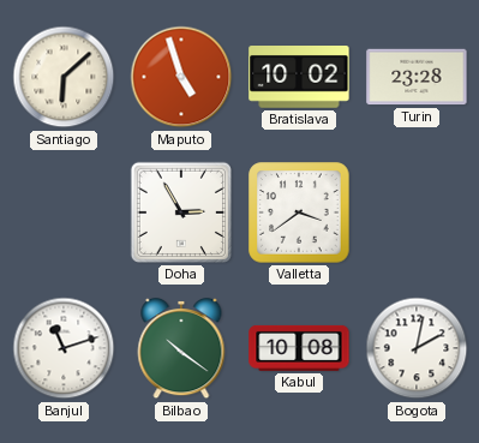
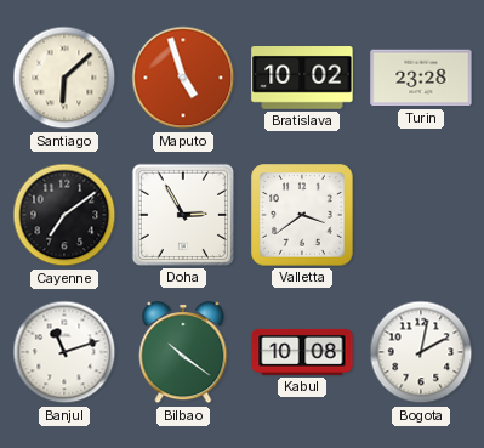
Cayenne: none -> 7:09
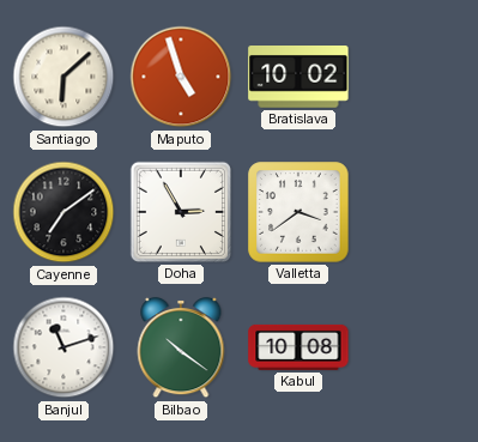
Turin: 23:28 -> none
Bogota: 2:02 -> none
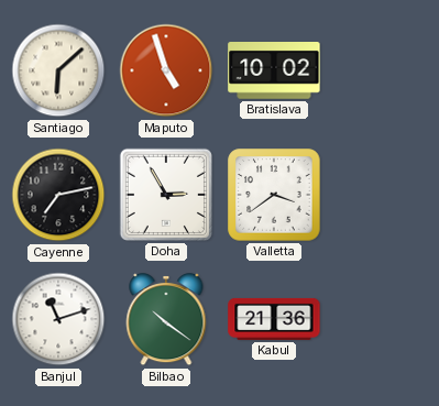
Cayenne: 7:09 -> 7:13
Kabul: 10:08 -> 21:36
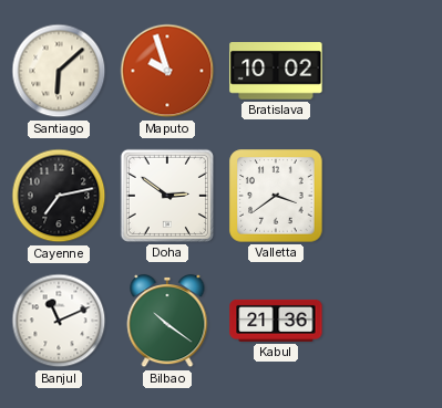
Maputo: 4:57 -> 9:57
Doha: 2:55 -> 2:51
Banjul: 11:12 -> 11:11
